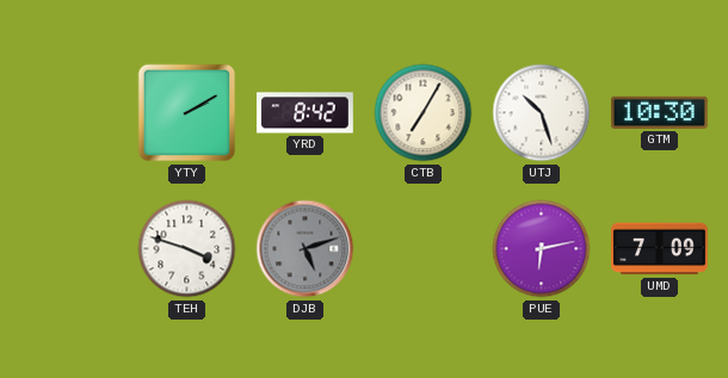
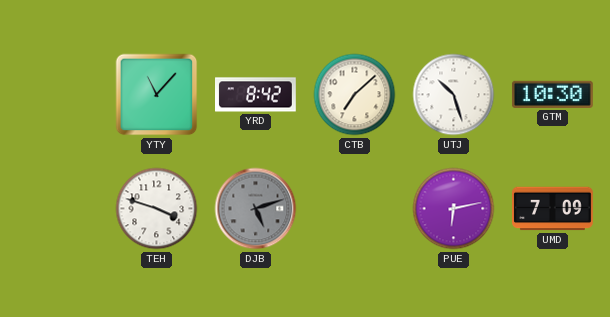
YTY: 2:10 -> 11:07
CTB: 7:05 -> 7:08
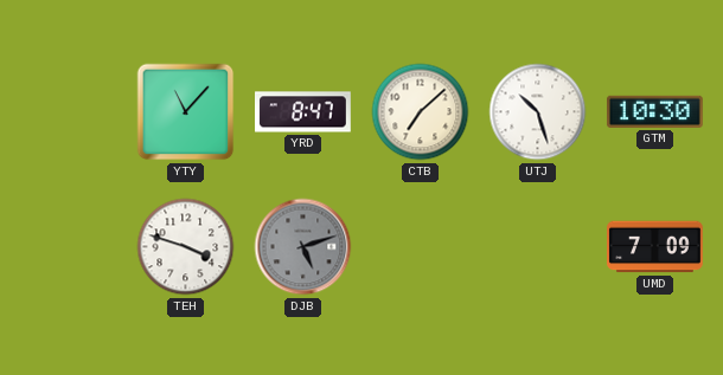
YRD: 8:42 -> 8:47
PUE: 6:13 -> none
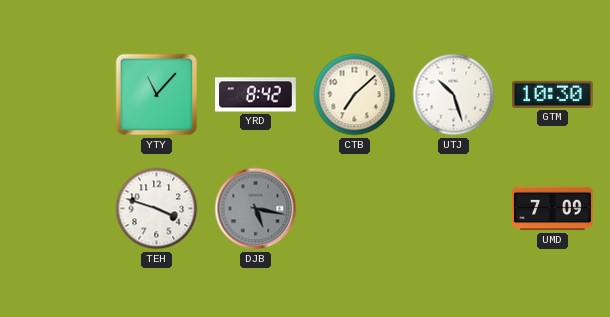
YRD: 8:47 -> 8:42
DJB: 5:12 -> 5:17
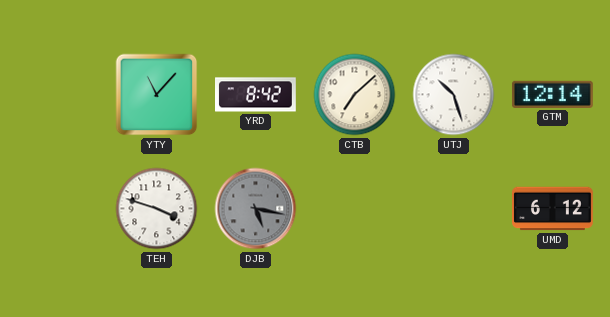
GTM: 10:30 -> 12:14
UMD: 7:09 -> 6:12
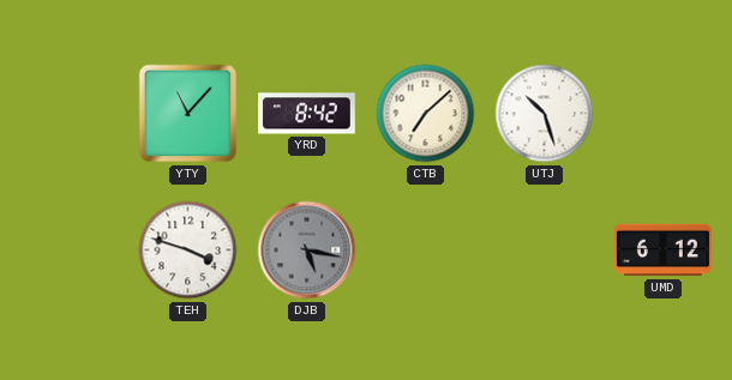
GTM: 12:14 -> none
